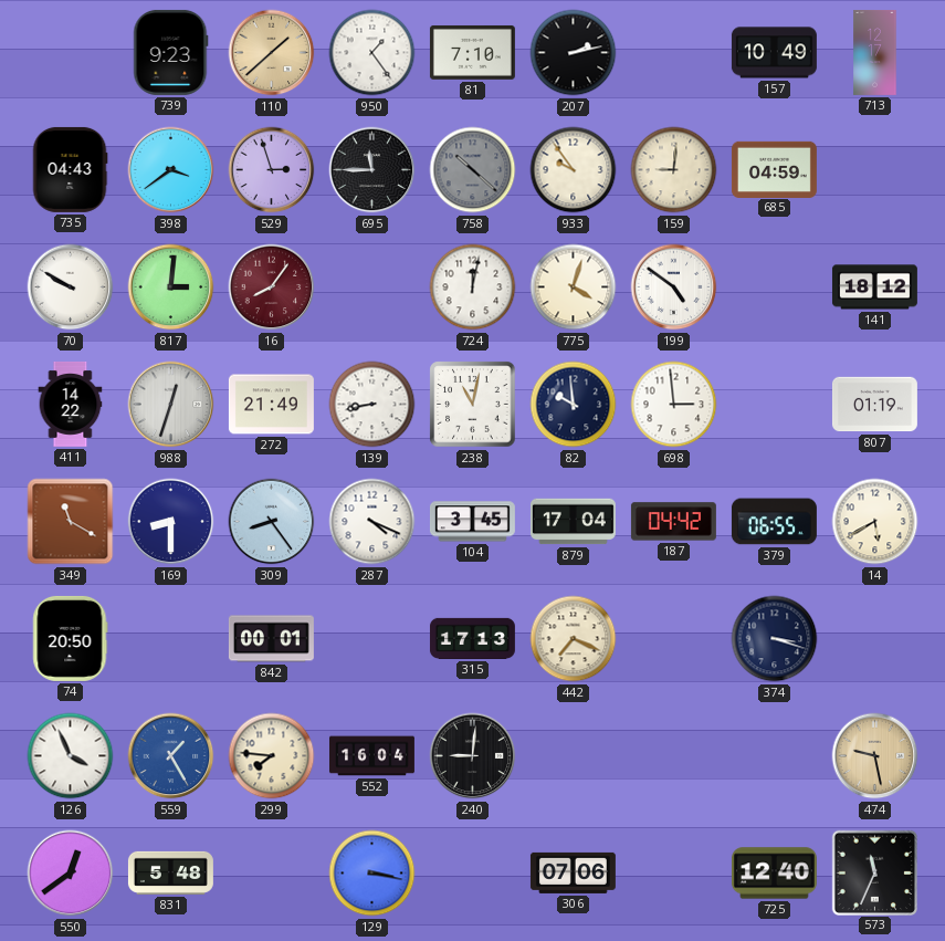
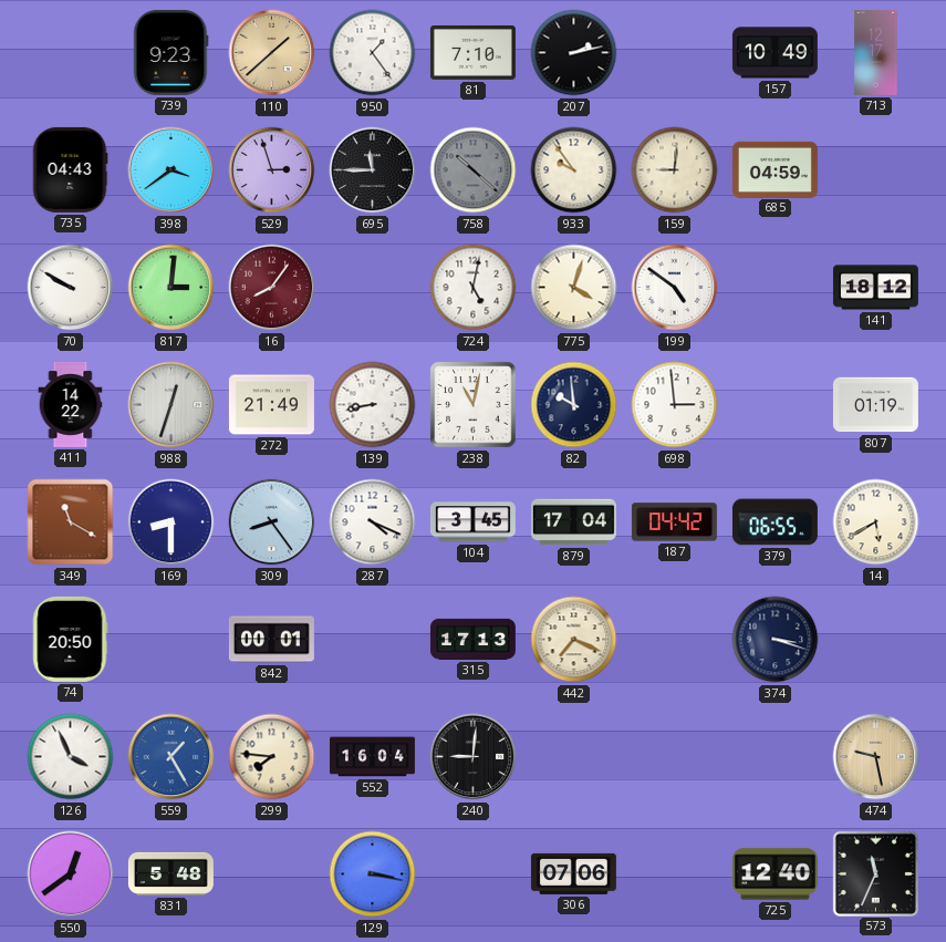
724: 12:02 -> 5:02
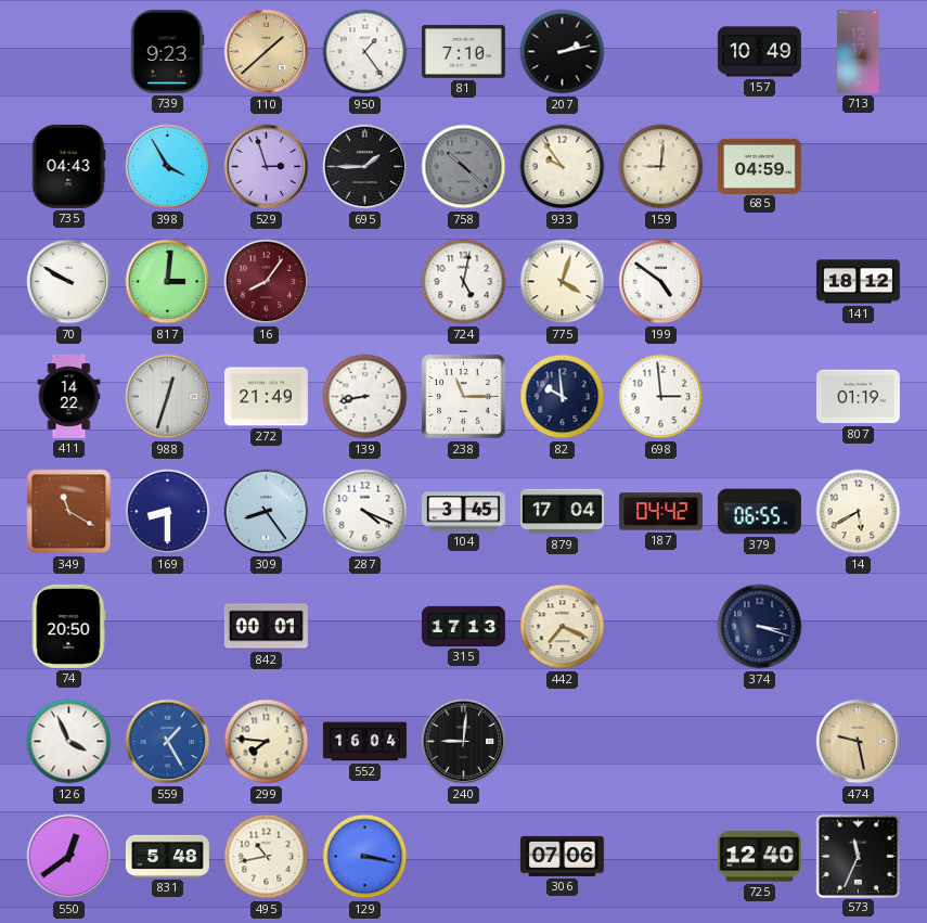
398: 3:39 -> 3:55
695: 11:45 -> 1:45
238: 11:02 -> 11:15
495: none -> 10:43
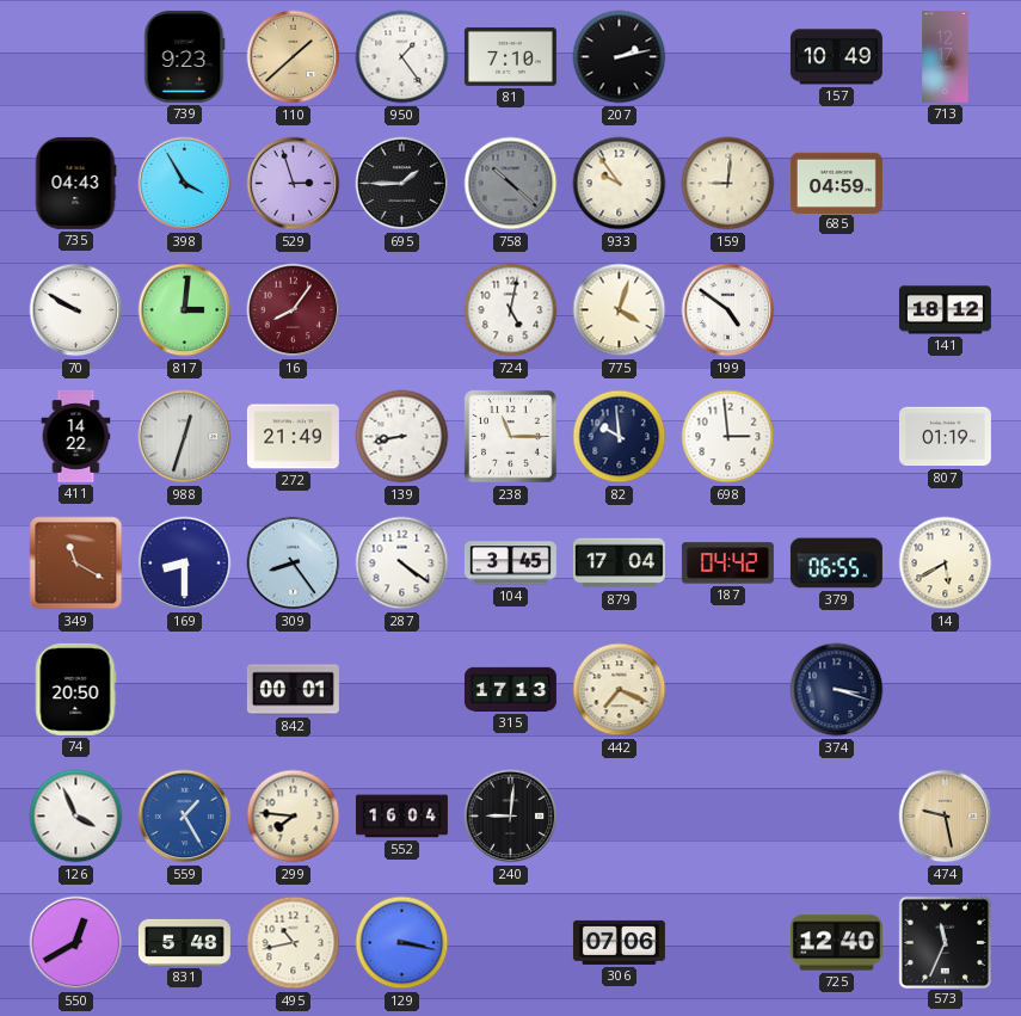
287: 4:19 -> 4:21
550: 12:39 -> 12:40
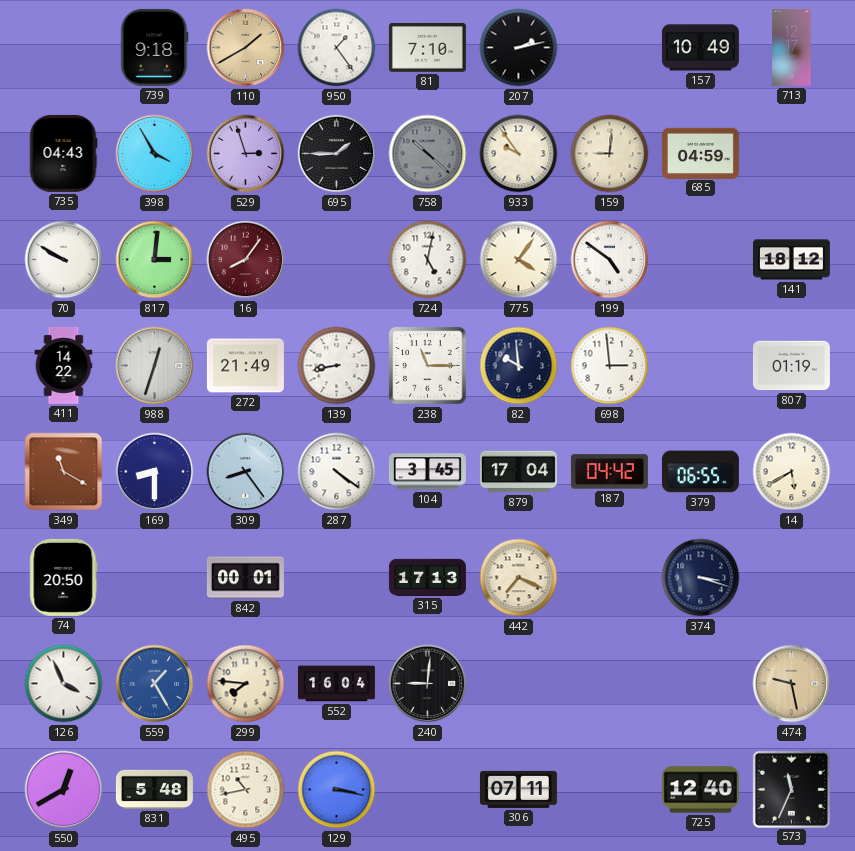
739: 9:23 -> 9:18
110: 1:38 -> 1:40
775: 4:03 -> 4:06
306: 07:06 -> 07:11
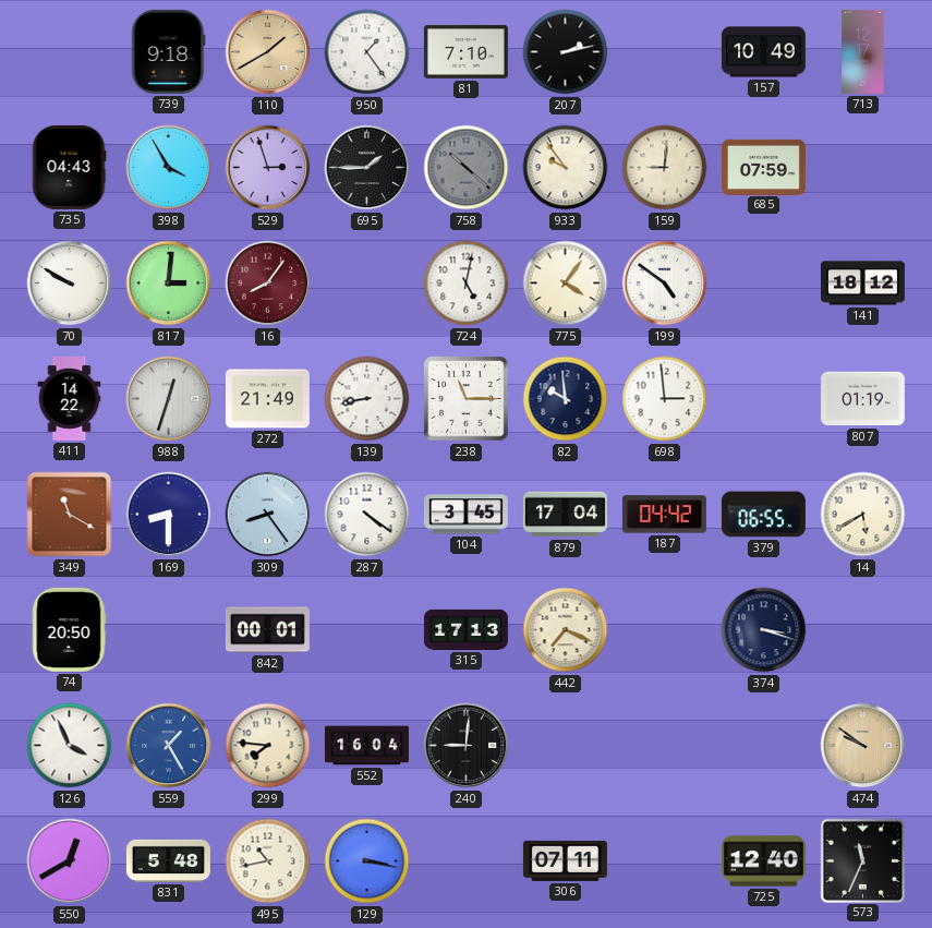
685: 04:59 -> 07:59
474: 9:28 -> 9:51
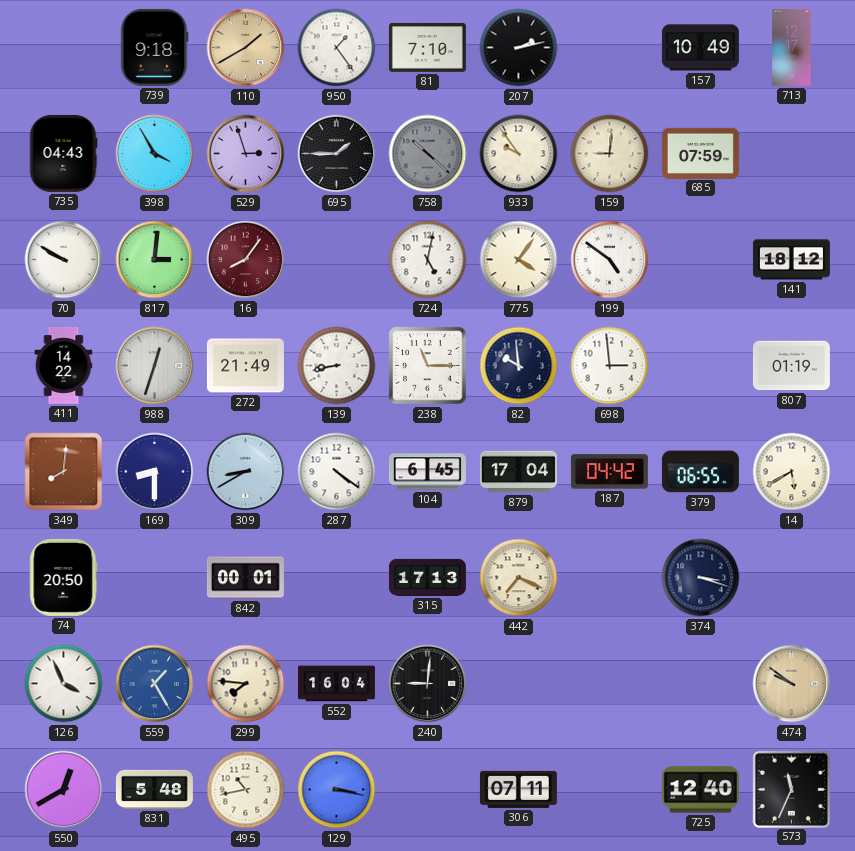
349: 11:20 -> 8:01
309: 8:24 -> 8:40
104: 3:45 -> 6:45
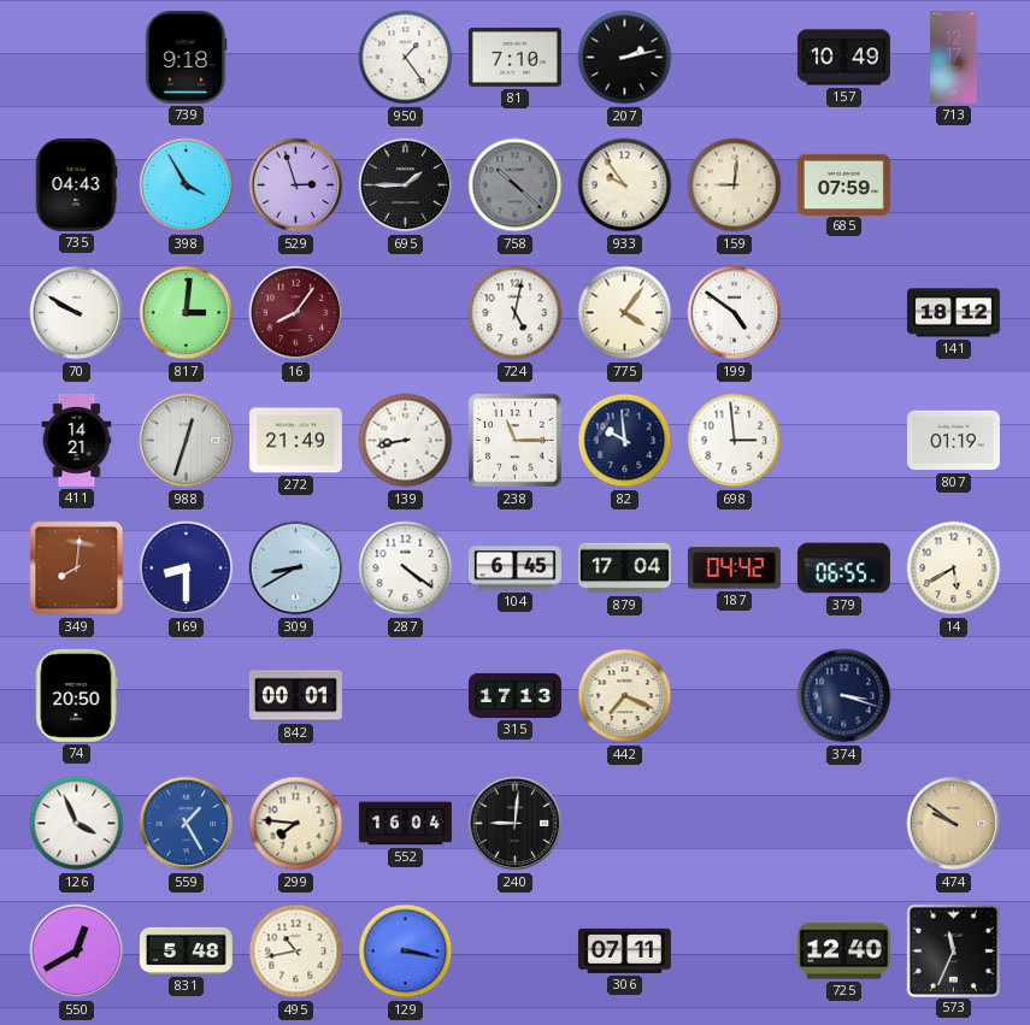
110: 1:40 -> none
411: 14:22 -> 14:21
